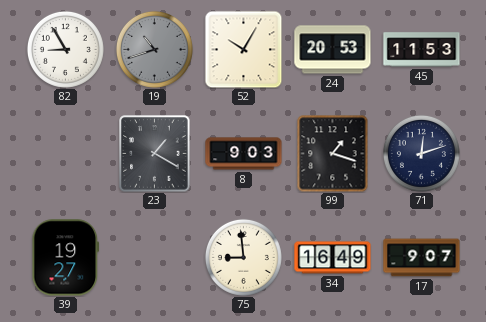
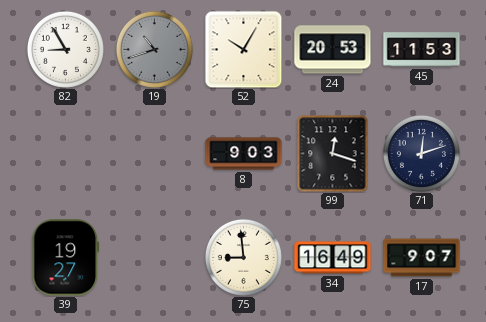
23: 1:20 -> none
99: 1:18 -> 12:18
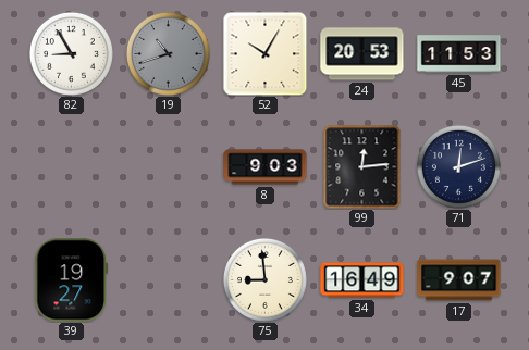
99: 12:18 -> 12:14
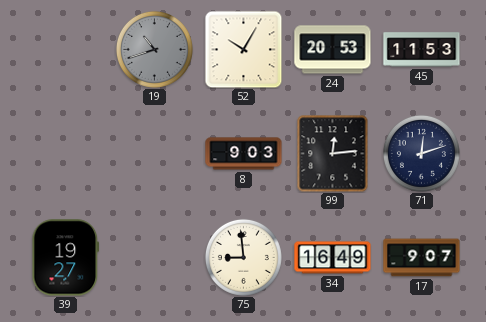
82: 8:55 -> none
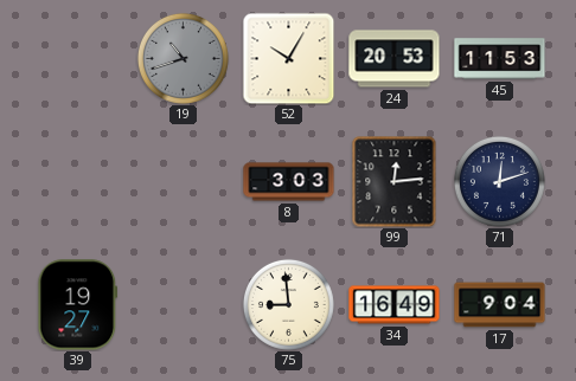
8: 9:03 -> 3:03
17: 9:07 -> 9:04
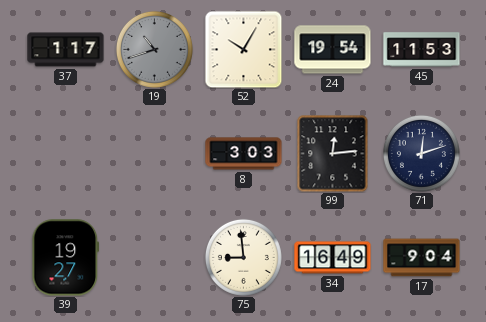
37: none -> 1:17
24: 20:53 -> 19:54
